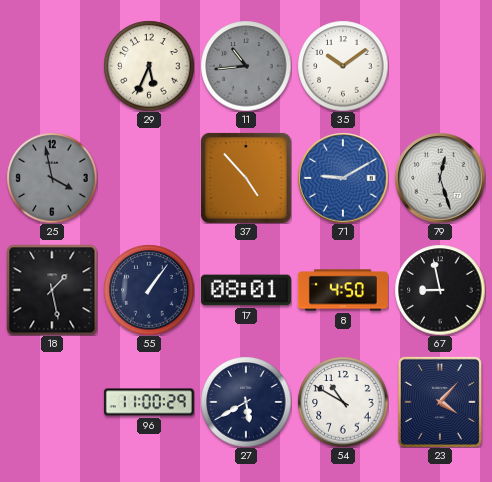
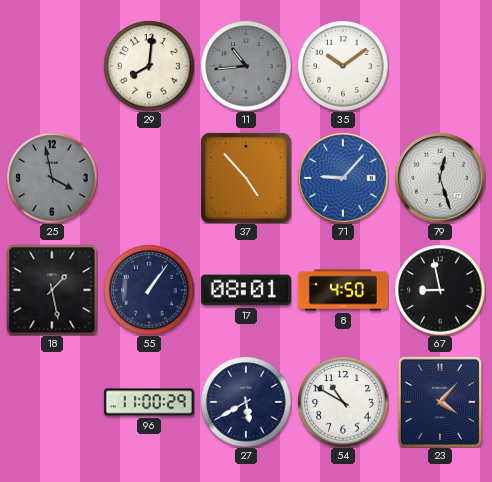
29: 5:34 -> 8:01
71: 9:10 -> 9:07
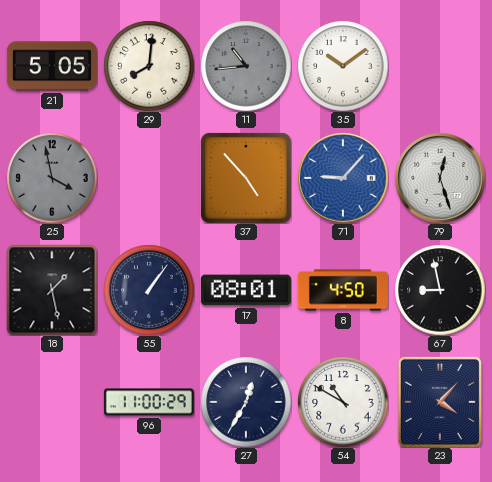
21: none -> 5:05
27: 5:40 -> 12:35
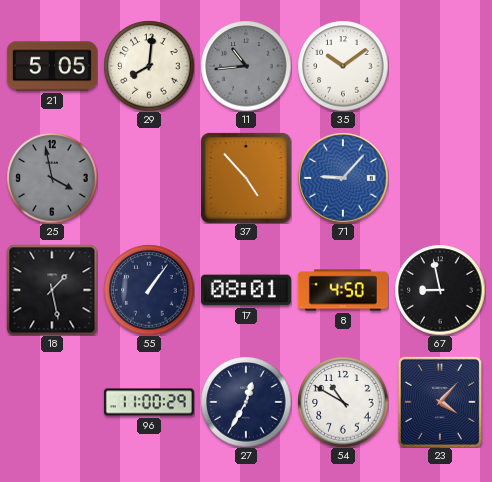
79: 12:27 -> none
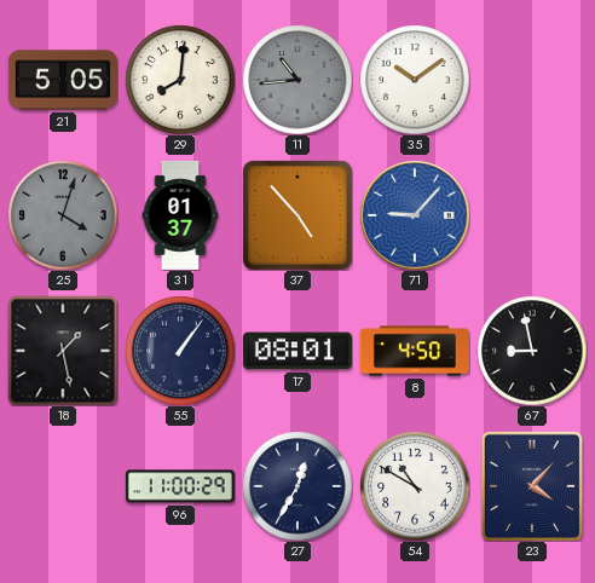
25: 3:58 -> 4:03
31: none -> 01:37
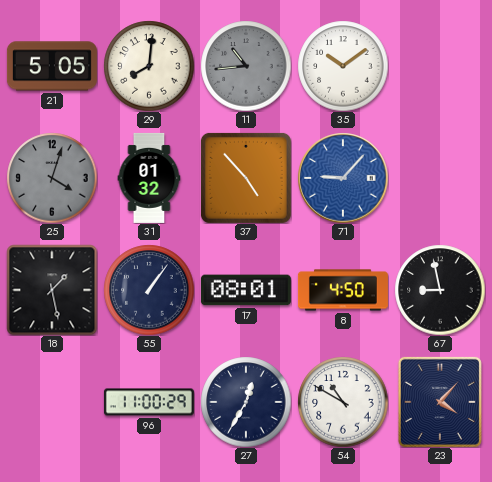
31: 01:37 -> 01:32
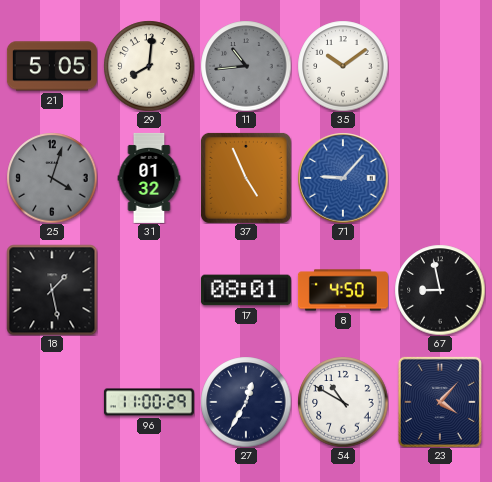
37: 4:53 -> 4:56
55: 1:06 -> none
